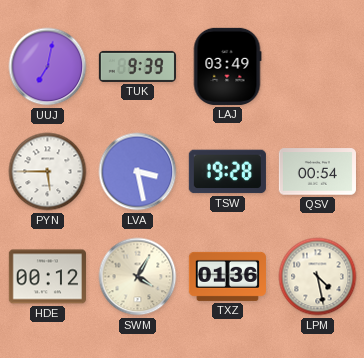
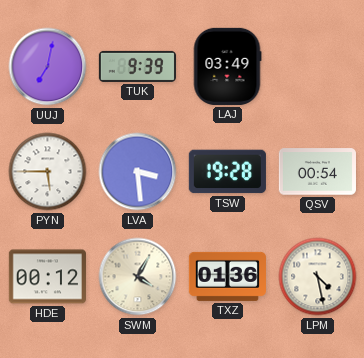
LVA: 3:28 -> 3:29
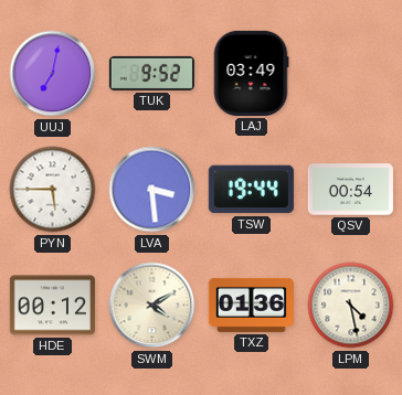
TUK: 9:39 -> 9:52
TSW: 19:28 -> 19:44
SWM: 4:05 -> 4:10
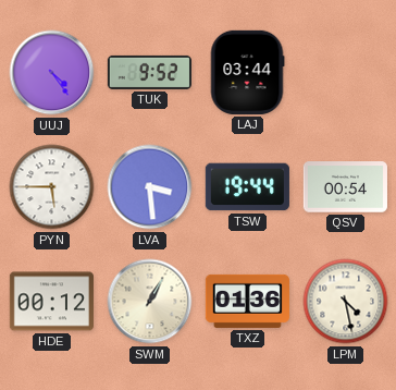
UUJ: 7:02 -> 4:24
LAJ: 03:49 -> 03:44
SWM: 4:10 -> 1:05
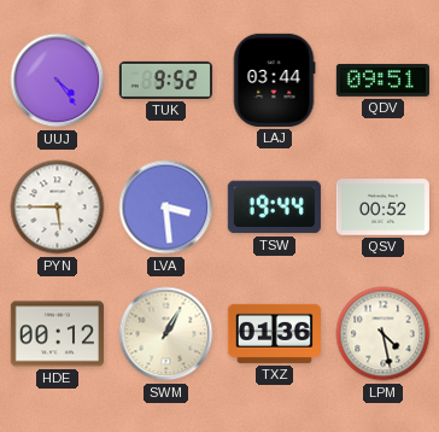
QDV: none -> 09:51
QSV: 00:54 -> 00:52
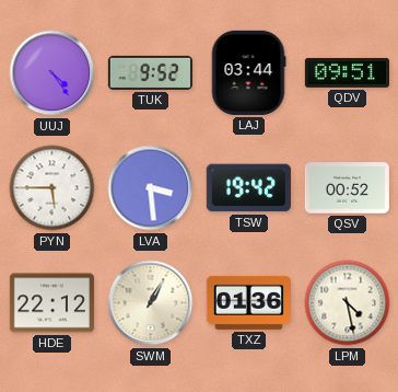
TSW: 19:44 -> 19:42
HDE: 00:12 -> 22:12
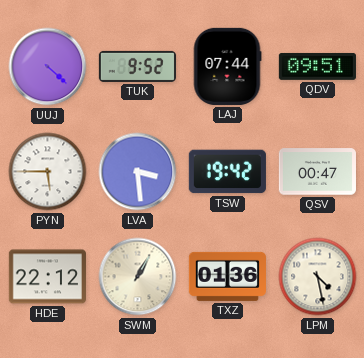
UUJ: 4:24 -> 4:22
LAJ: 03:44 -> 07:44
QSV: 00:52 -> 00:47
